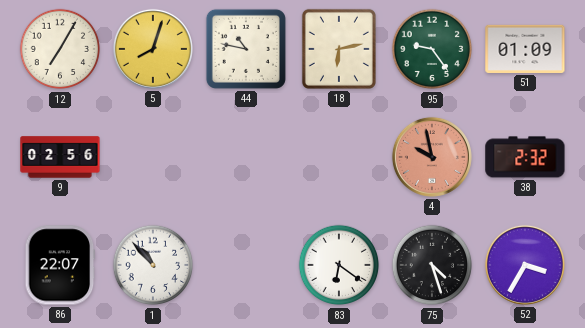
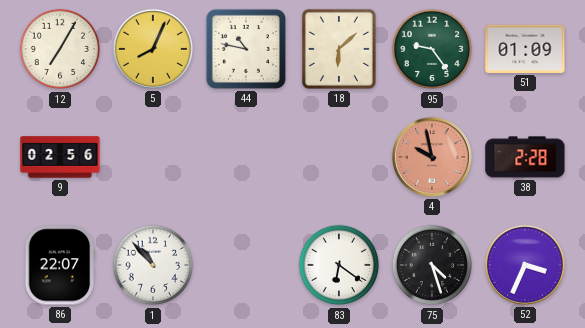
5: 8:03 -> 8:04
18: 6:13 -> 6:08
38: 2:32 -> 2:28
52: 3:35 -> 3:34
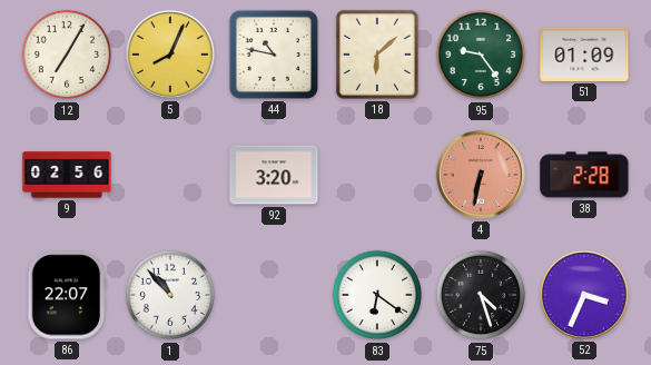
92: none -> 3:20
4: 9:58 -> 6:32
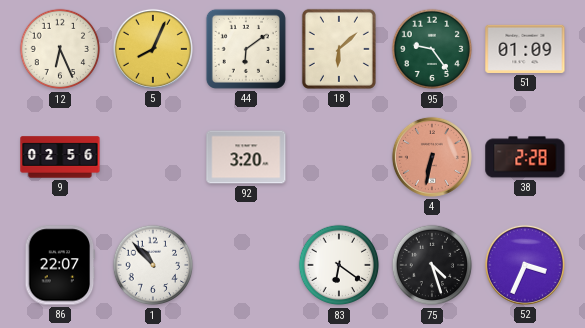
12: 7:05 -> 6:26
44: 10:47 -> 6:09
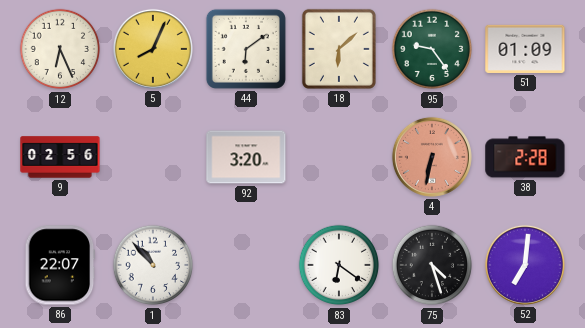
52: 3:34 -> 7:01
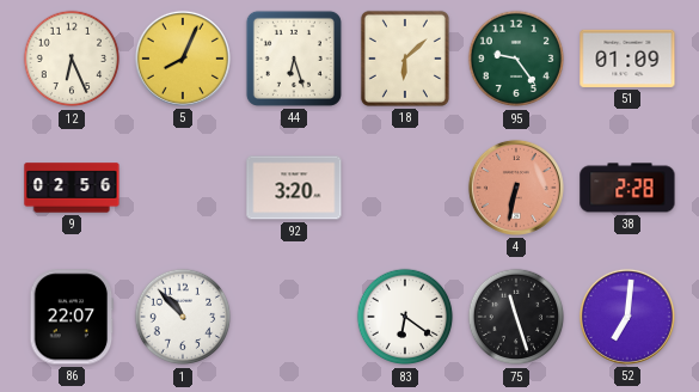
44: 6:09 -> 6:27
75: 4:27 -> 11:27
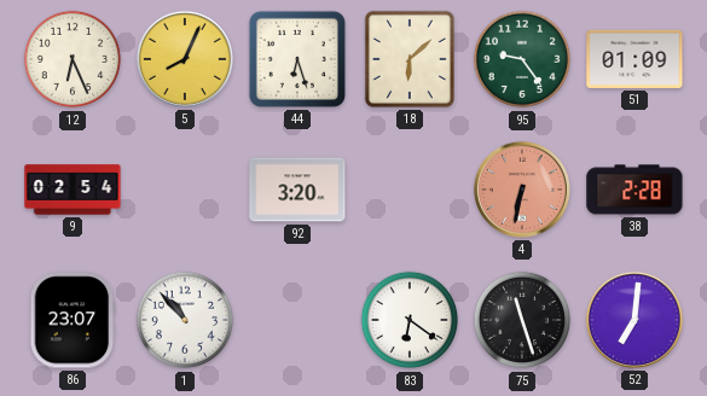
9: 02:56 -> 02:54
86: 22:07 -> 23:07
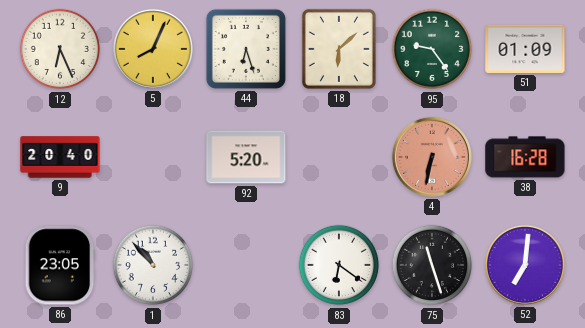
9: 02:54 -> 20:40
92: 3:20 -> 5:20
38: 2:28 -> 16:28
86: 23:07 -> 23:05
